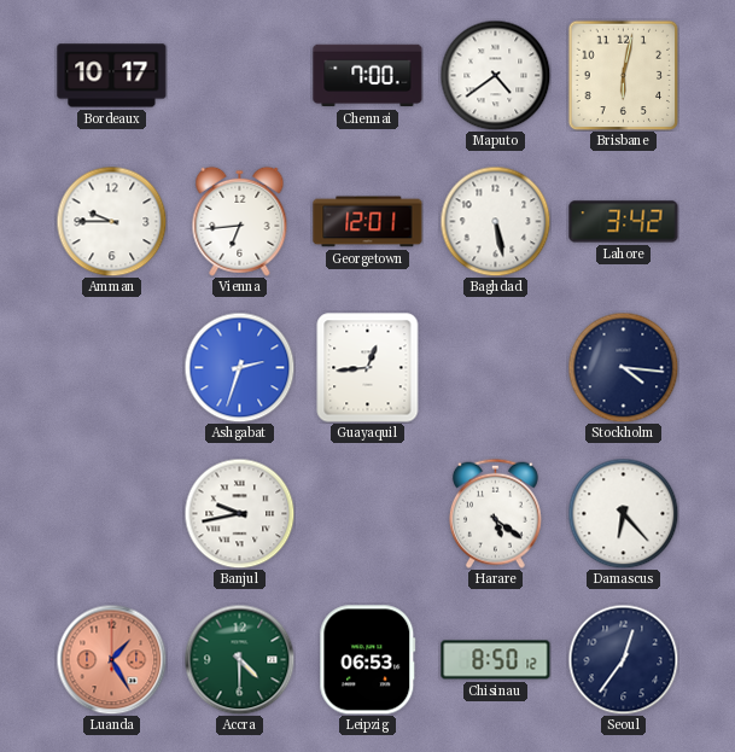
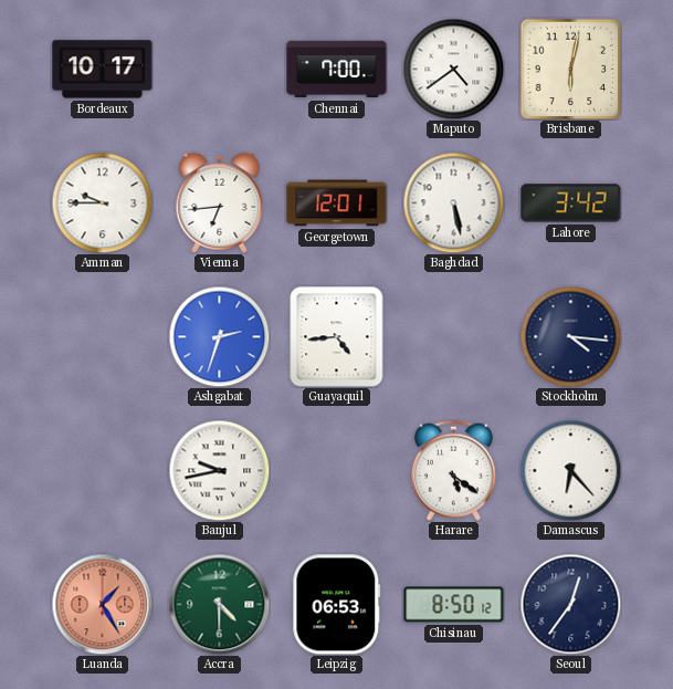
Guayaquil: 12:44 -> 4:44
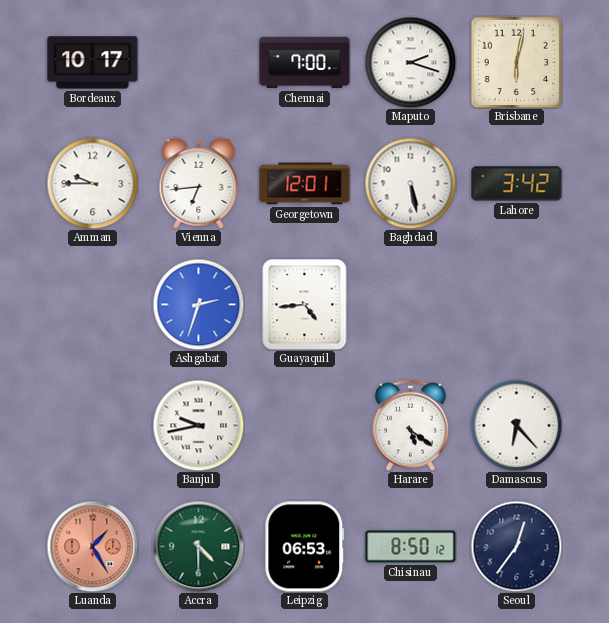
Maputo: 4:39 -> 2:18
Stockholm: 4:16 -> none
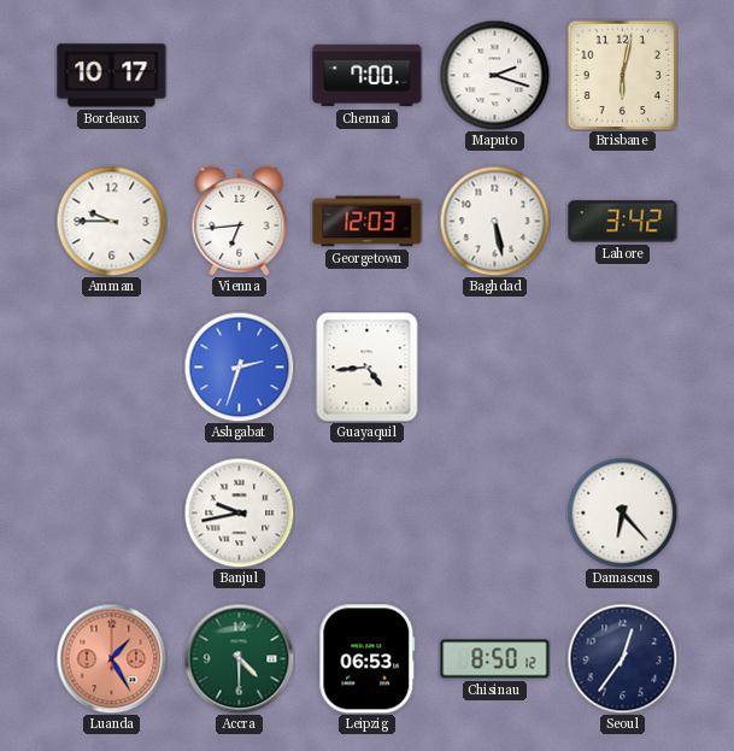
Georgetown: 12:01 -> 12:03
Harare: 5:21 -> none
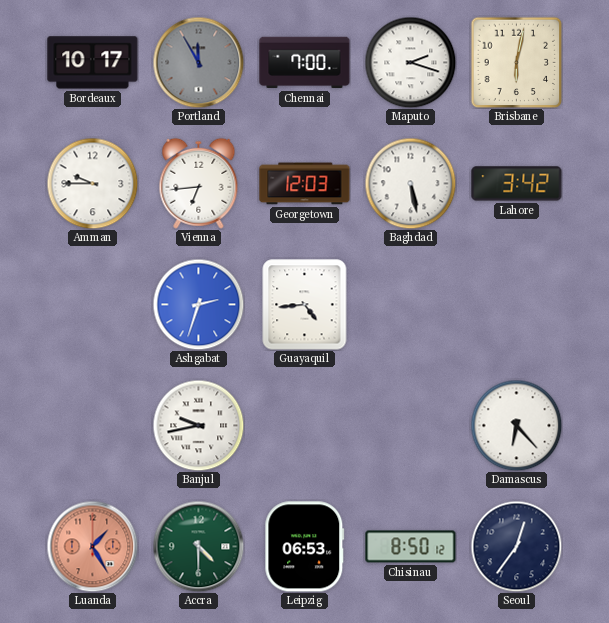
Portland: none -> 11:55
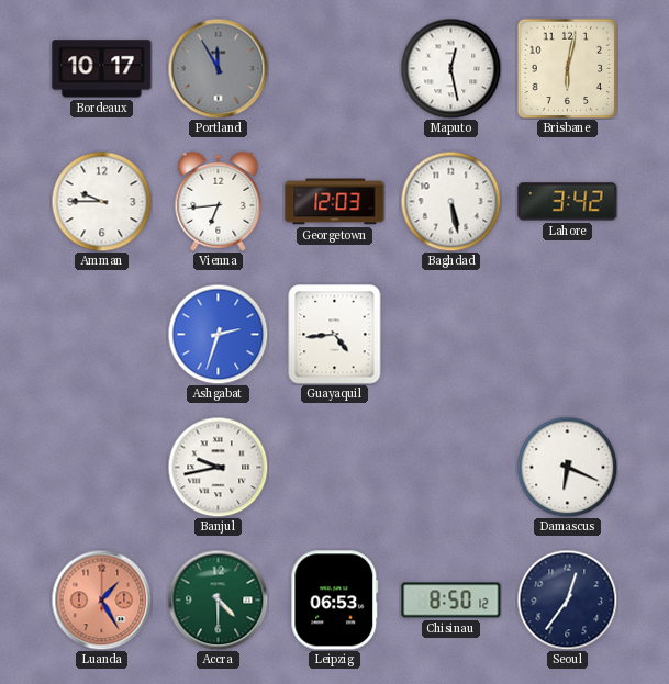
Chennai: 7:00 -> none
Maputo: 2:18 -> 12:28
Damascus: 6:23 -> 6:19
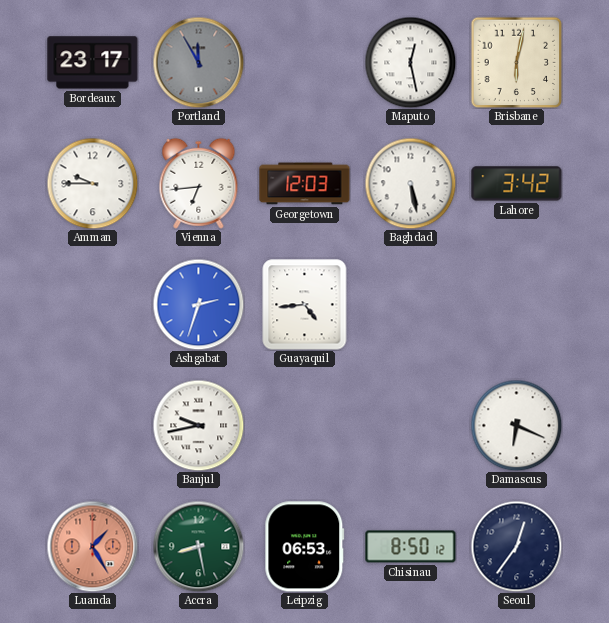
Bordeaux: 10:17 -> 23:17
Accra: 4:30 -> 8:28
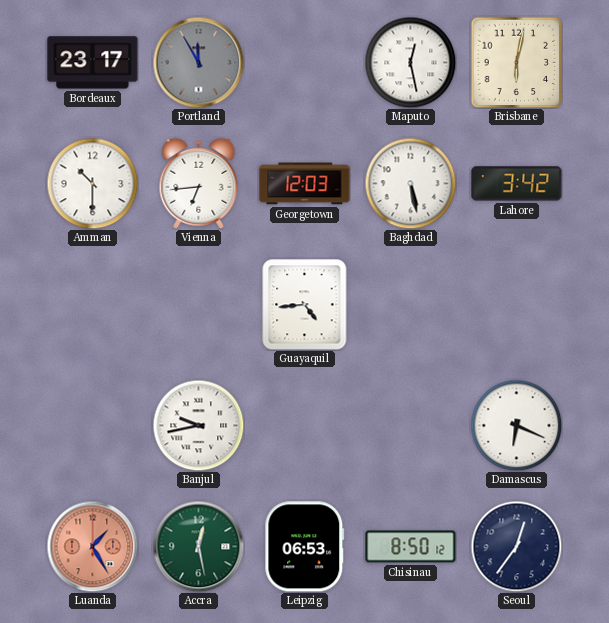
Amman: 9:45 -> 10:30
Ashgabat: 2:33 -> none
Accra: 8:28 -> 12:28
